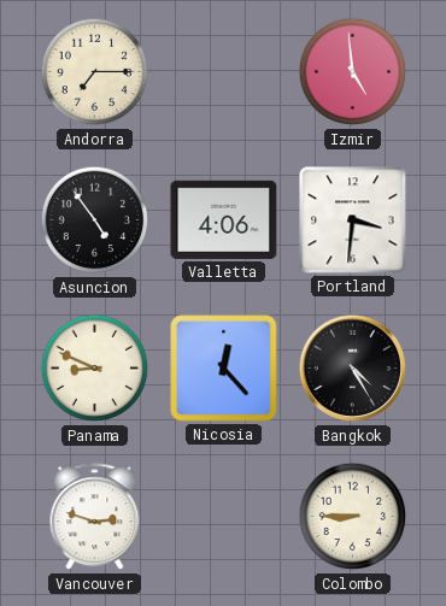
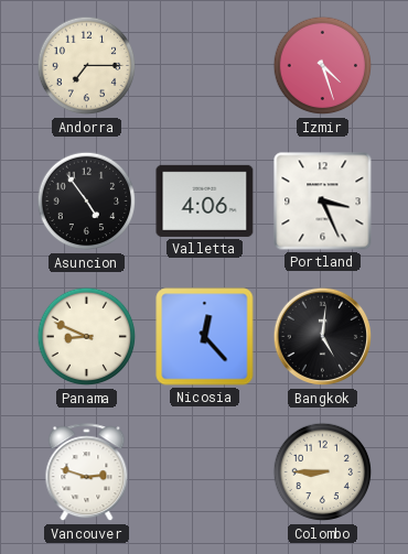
Izmir: 4:59 -> 4:27
Portland: 3:31 -> 3:26
Bangkok: 4:25 -> 5:01
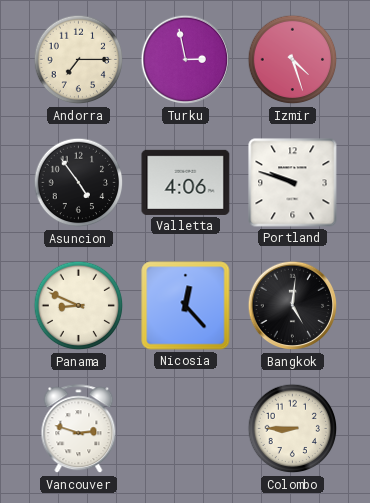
Turku: none -> 2:58
Portland: 3:26 -> 9:48
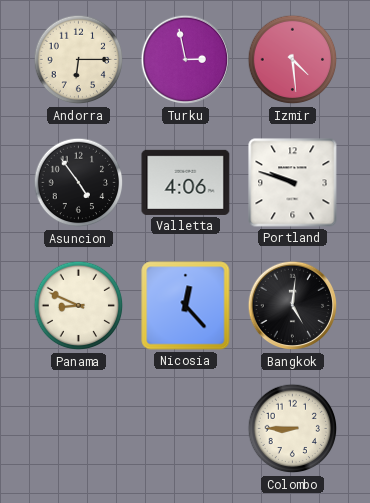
Andorra: 7:15 -> 6:15
Izmir: 4:27 -> 4:29
Vancouver: 2:48 -> none
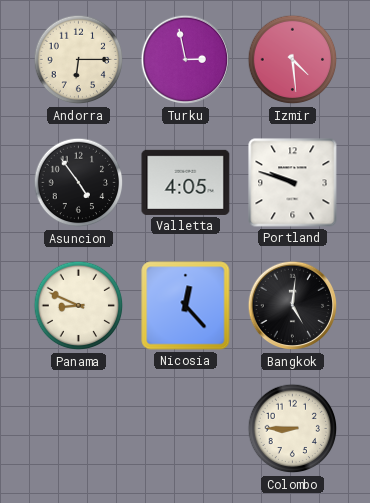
Valletta: 4:06 -> 4:05
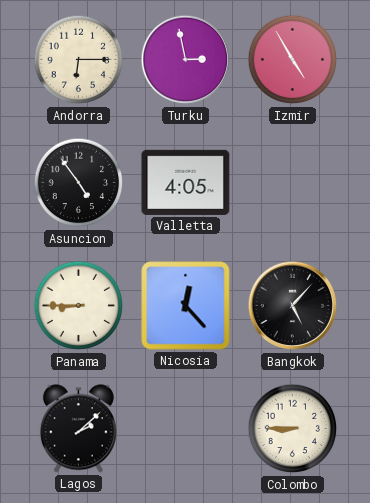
Izmir: 4:29 -> 4:55
Portland: 9:48 -> none
Panama: 8:49 -> 8:45
Bangkok: 5:01 -> 5:07
Lagos: none -> 2:08
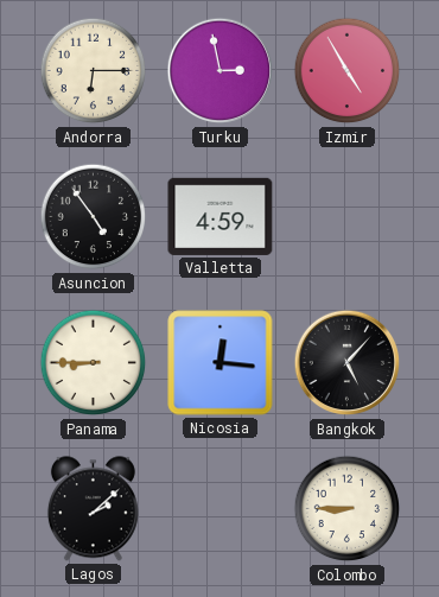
Valletta: 4:05 -> 4:59
Nicosia: 12:23 -> 12:16
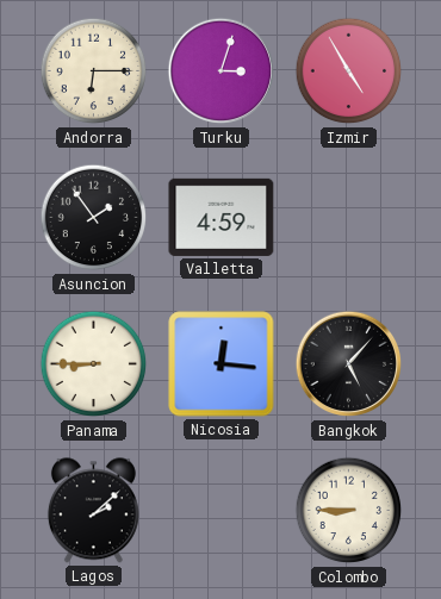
Turku: 2:58 -> 3:03
Asuncion: 4:54 -> 1:54
